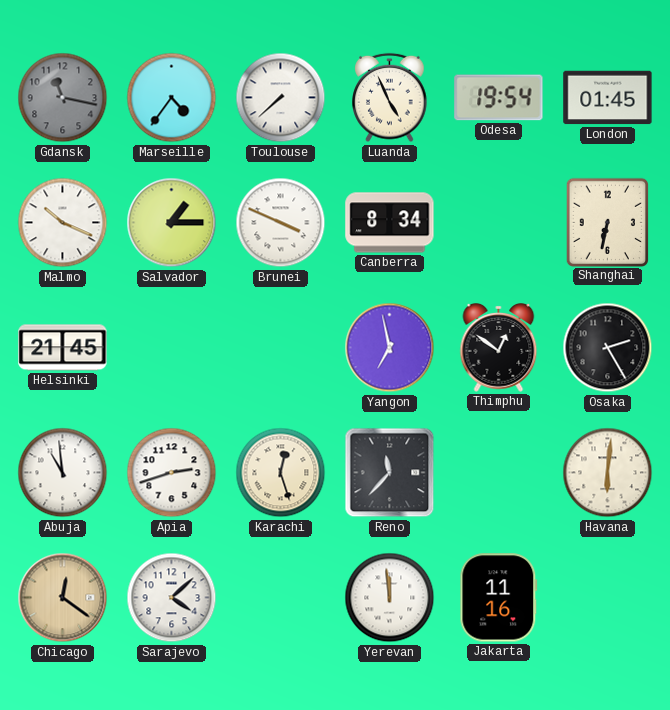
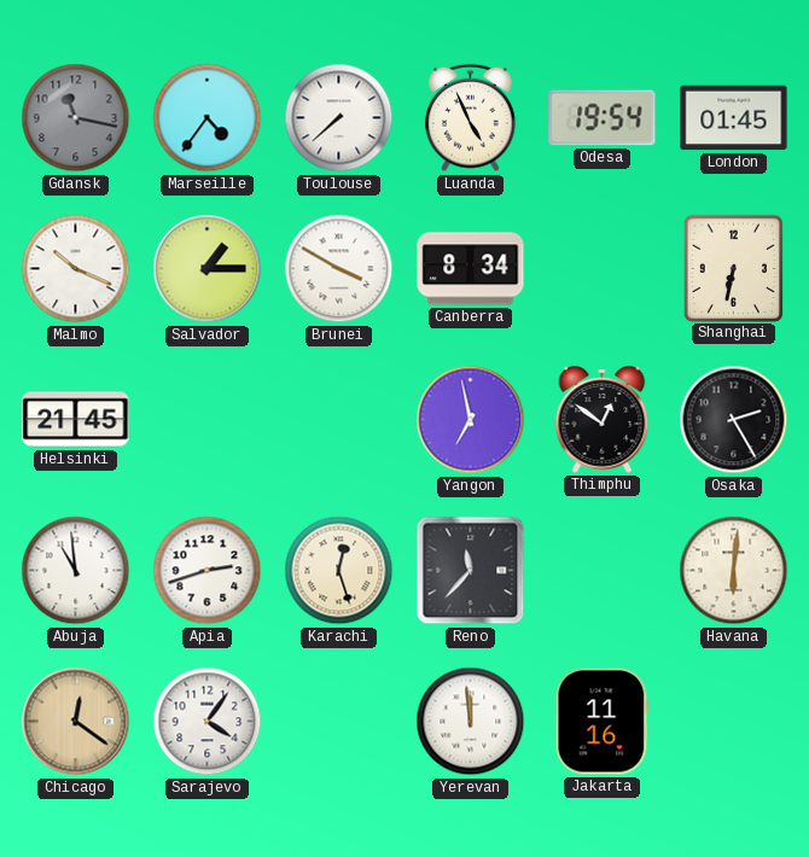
Brunei: 3:49 -> 3:50
Sarajevo: 4:08 -> 4:06
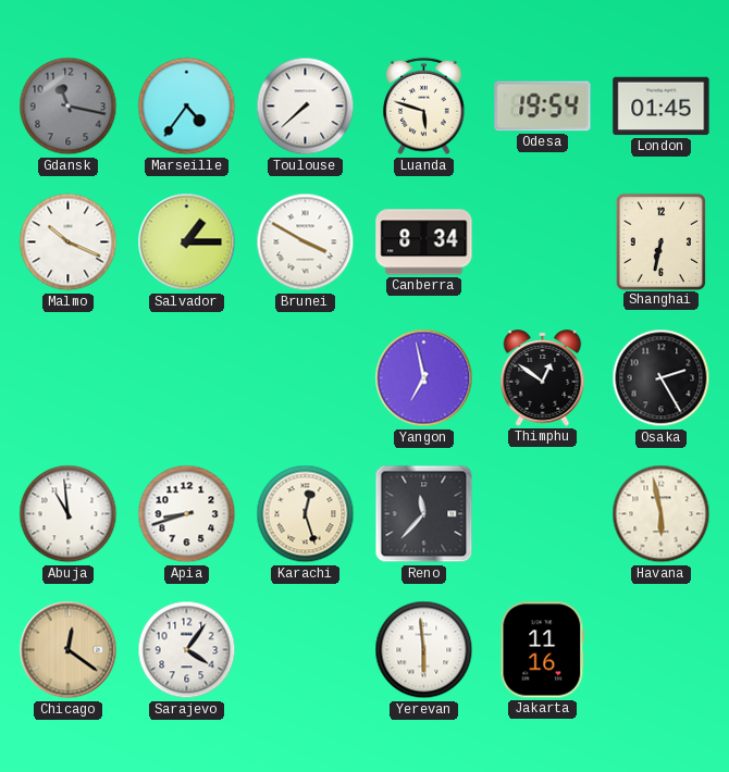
Luanda: 4:56 -> 5:48
Helsinki: 21:45 -> none
Apia: 2:42 -> 8:42
Havana: 6:01 -> 5:58
Yerevan: 11:59 -> 5:59
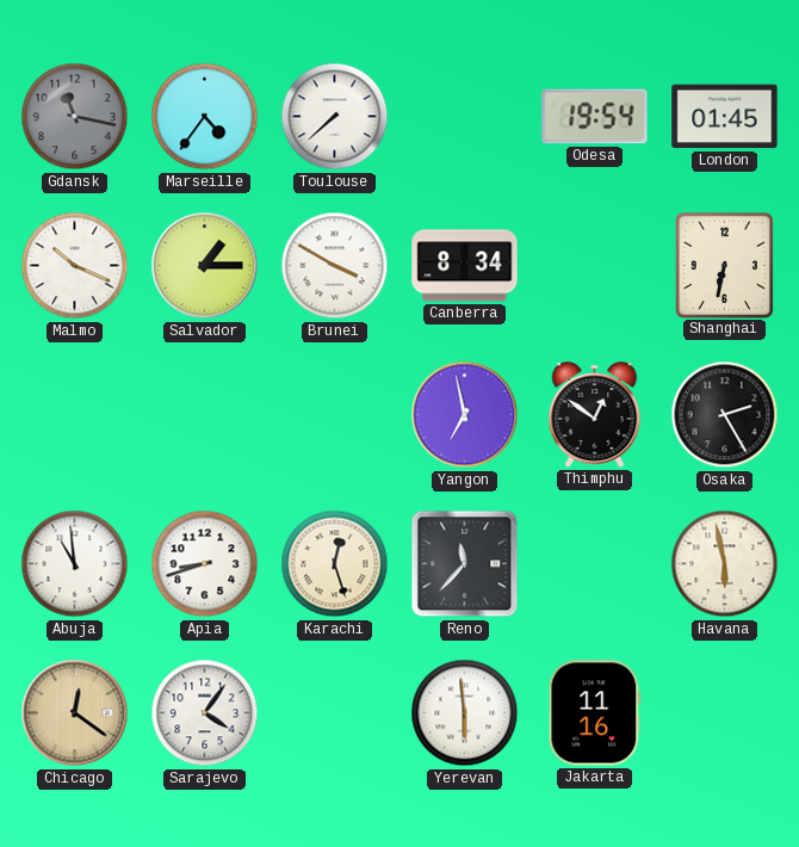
Luanda: 5:48 -> none
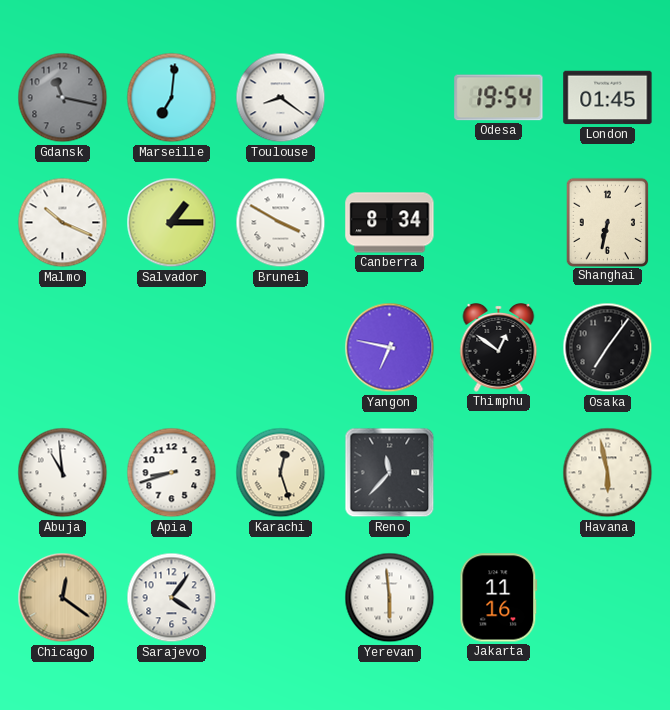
Marseille: 4:36 -> 7:01
Toulouse: 7:38 -> 8:21
Yangon: 6:58 -> 6:47
Osaka: 2:25 -> 7:06
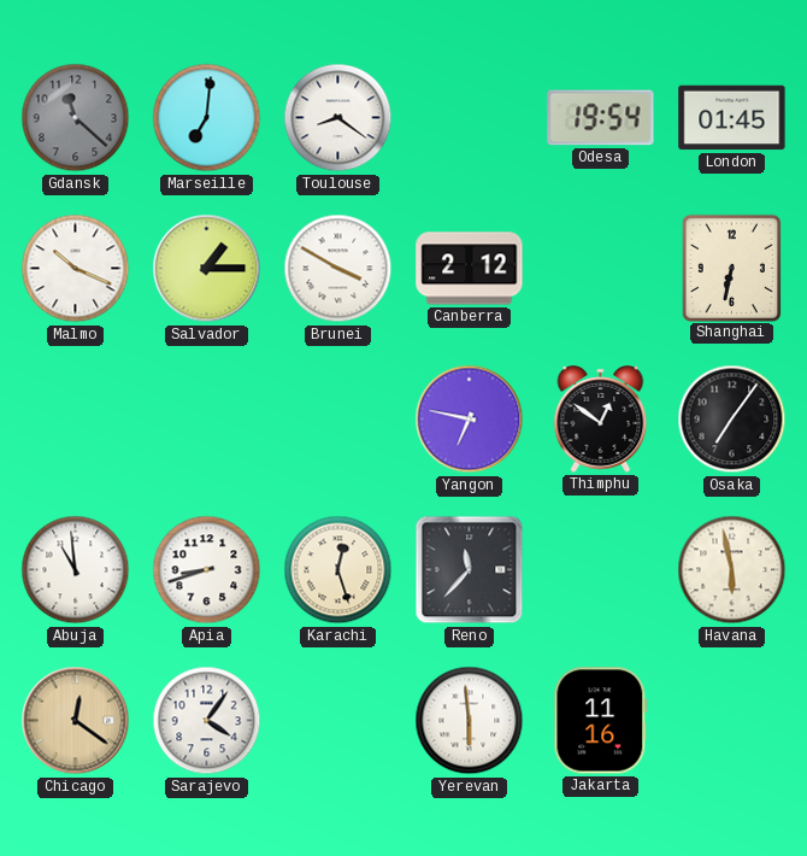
Gdansk: 11:17 -> 11:22
Canberra: 8:34 -> 2:12
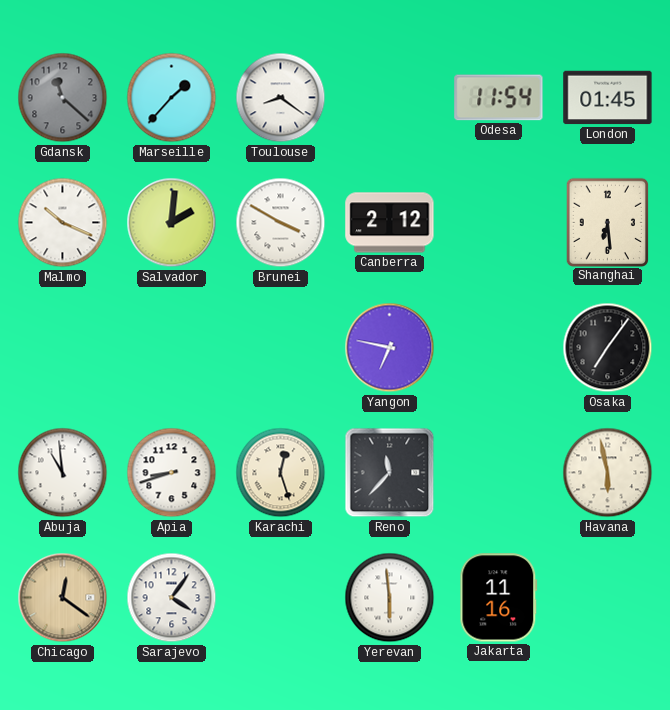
Marseille: 7:01 -> 1:37
Odesa: 19:54 -> 11:54
Salvador: 1:15 -> 2:01
Shanghai: 6:32 -> 6:29
Thimphu: 12:51 -> none
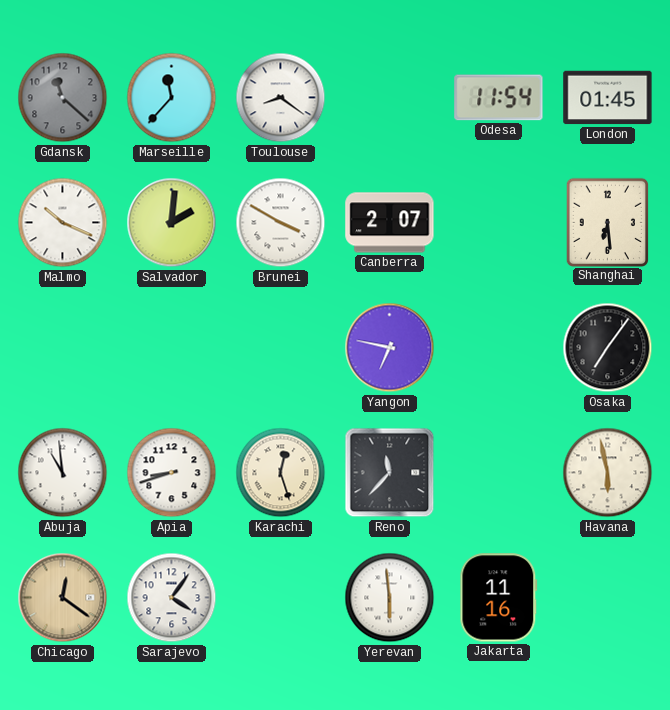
Marseille: 1:37 -> 11:37
Canberra: 2:12 -> 2:07
